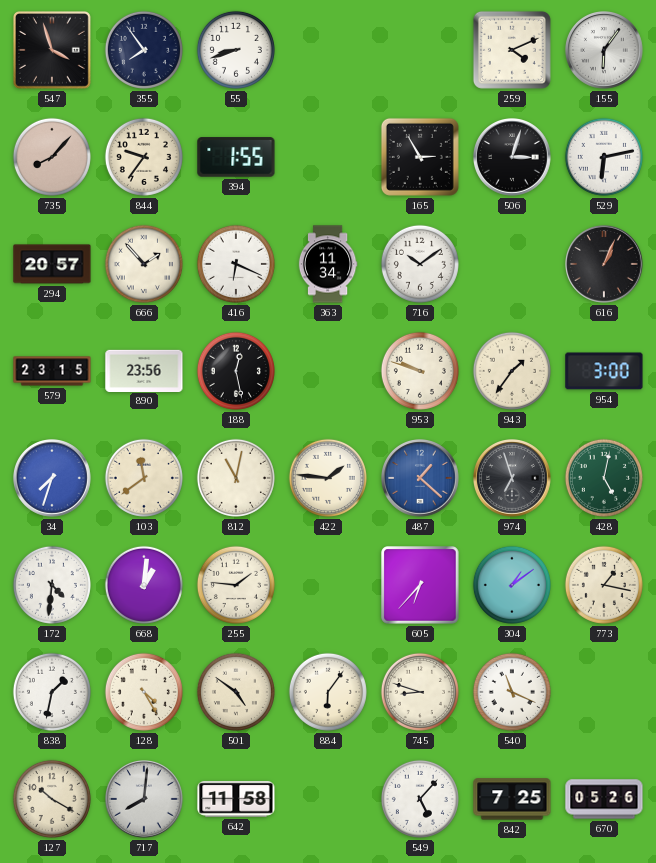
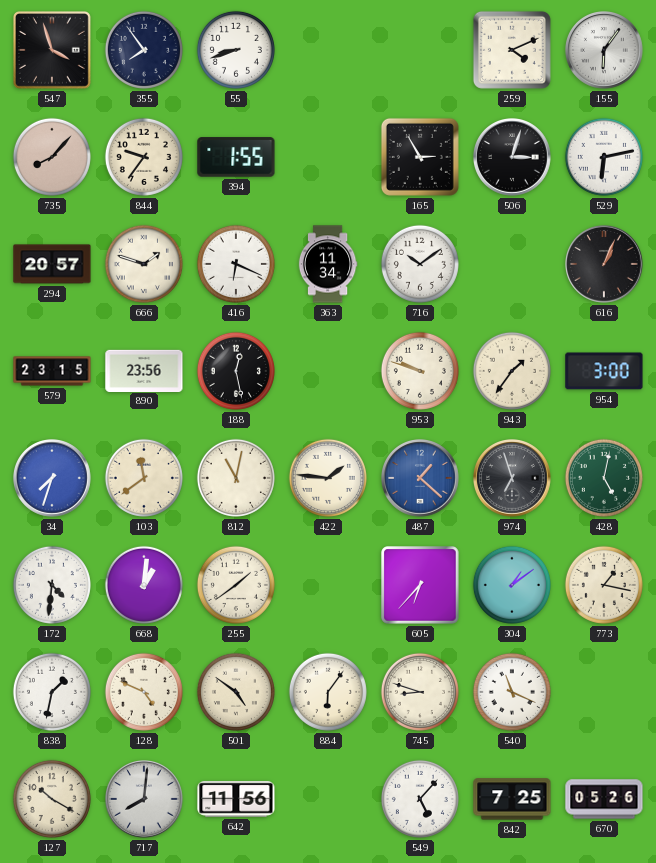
666: 1:53 -> 1:48
255: 1:46 -> 1:39
128: 4:25 -> 4:49
642: 11:58 -> 11:56
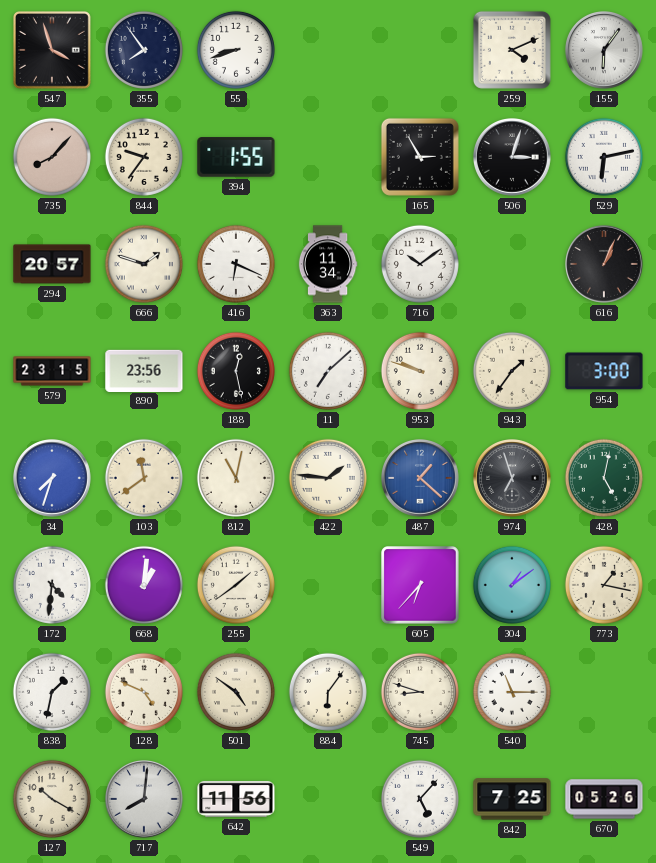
11: none -> 7:08
540: 11:19 -> 11:15
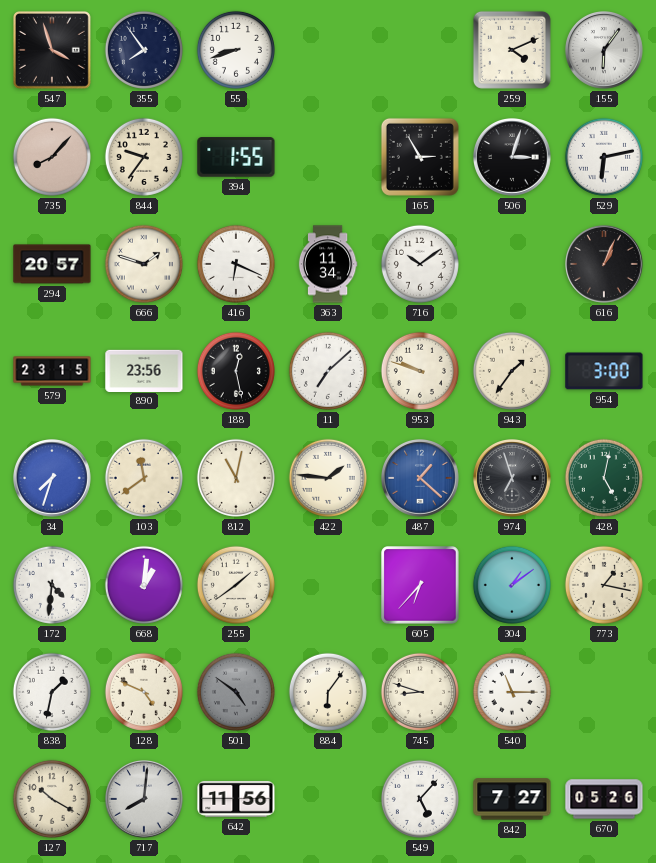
501 dial: cream -> grey
842: 7:25 -> 7:27
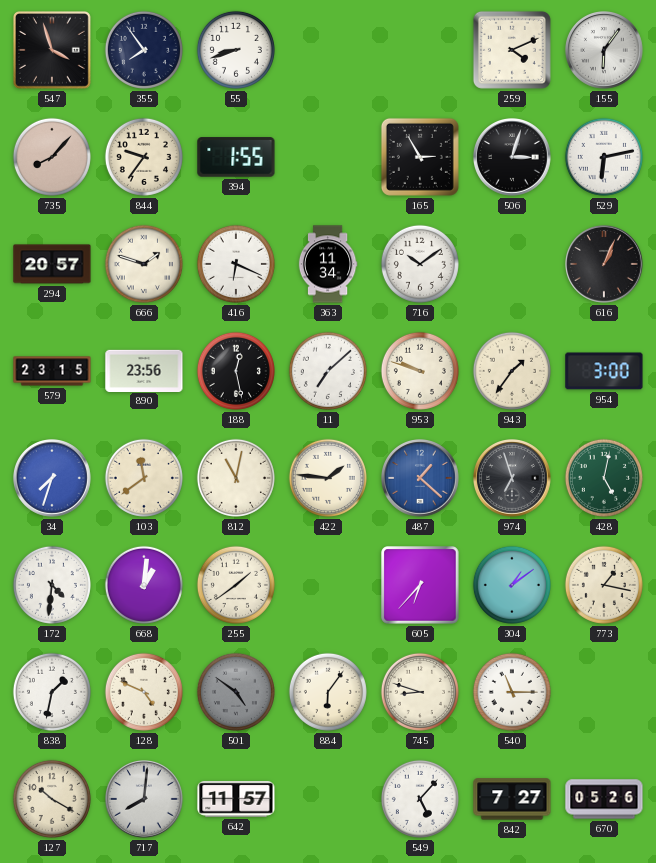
642: 11:56 -> 11:57
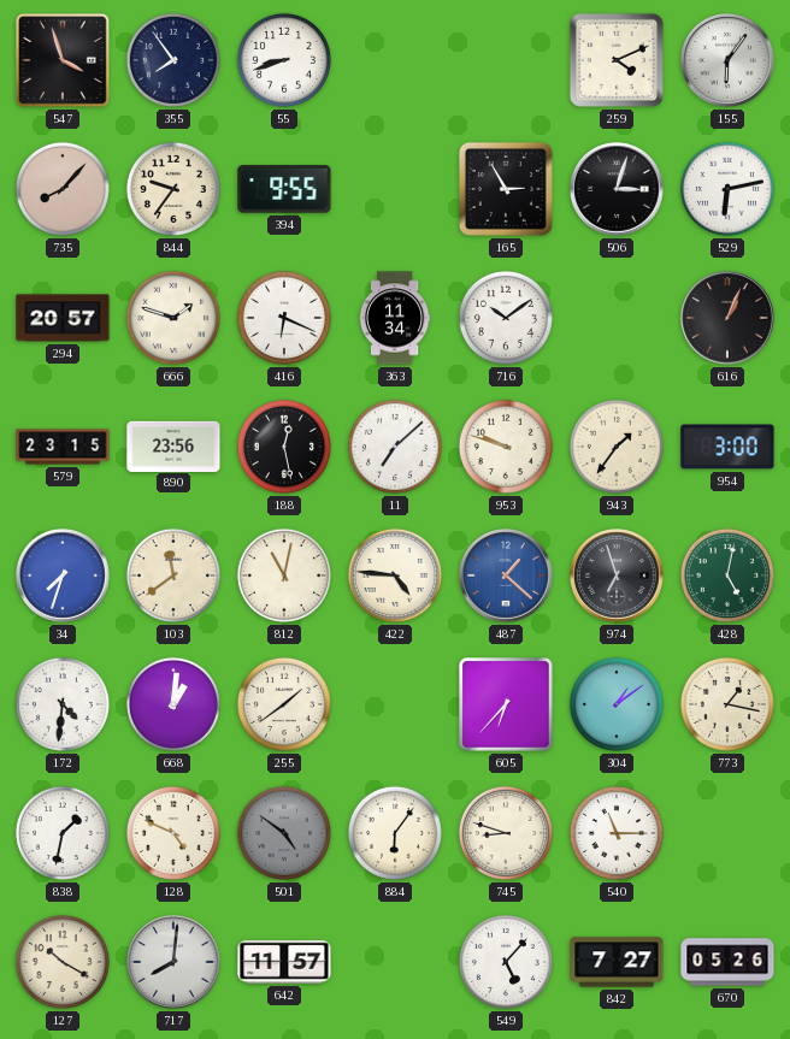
394: 1:55 -> 9:55
422: 1:46 -> 4:46
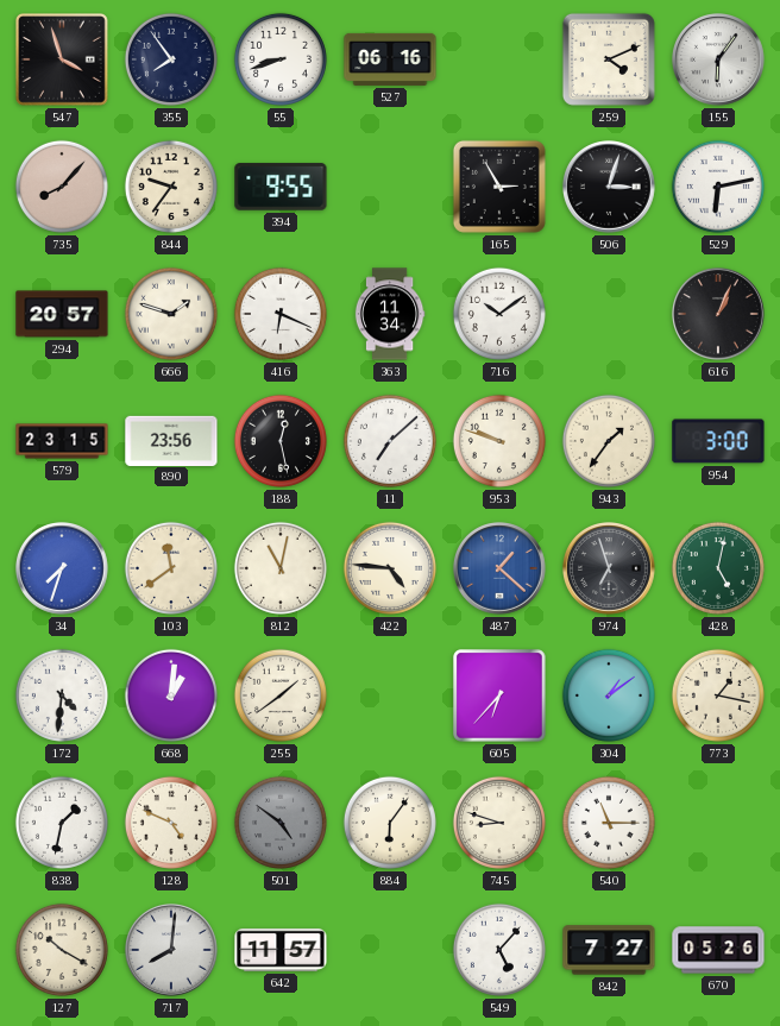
527: none -> 06:16
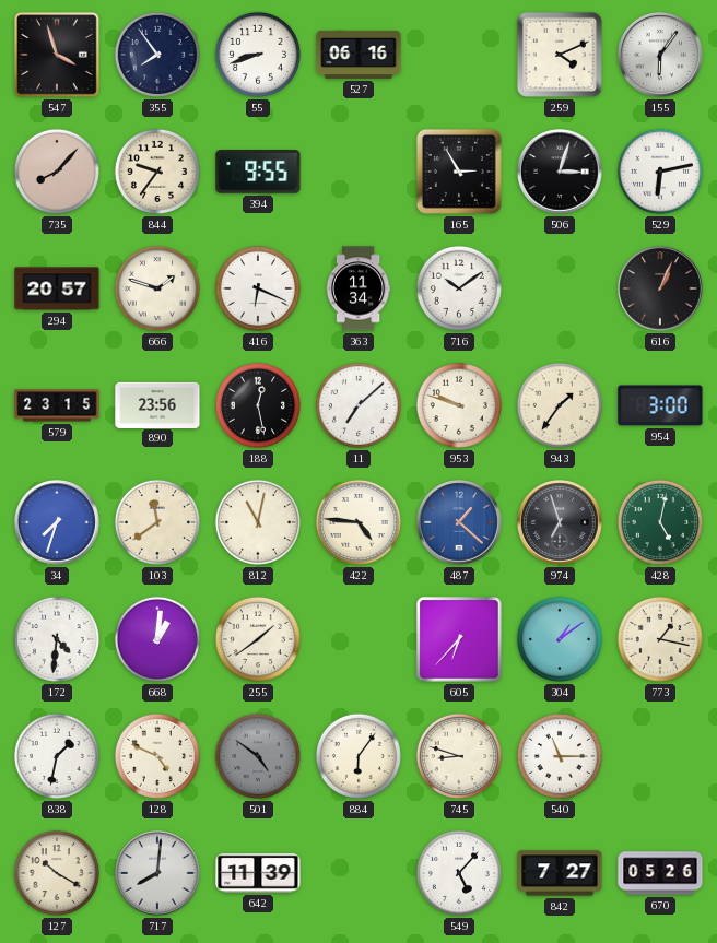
642: 11:57 -> 11:39
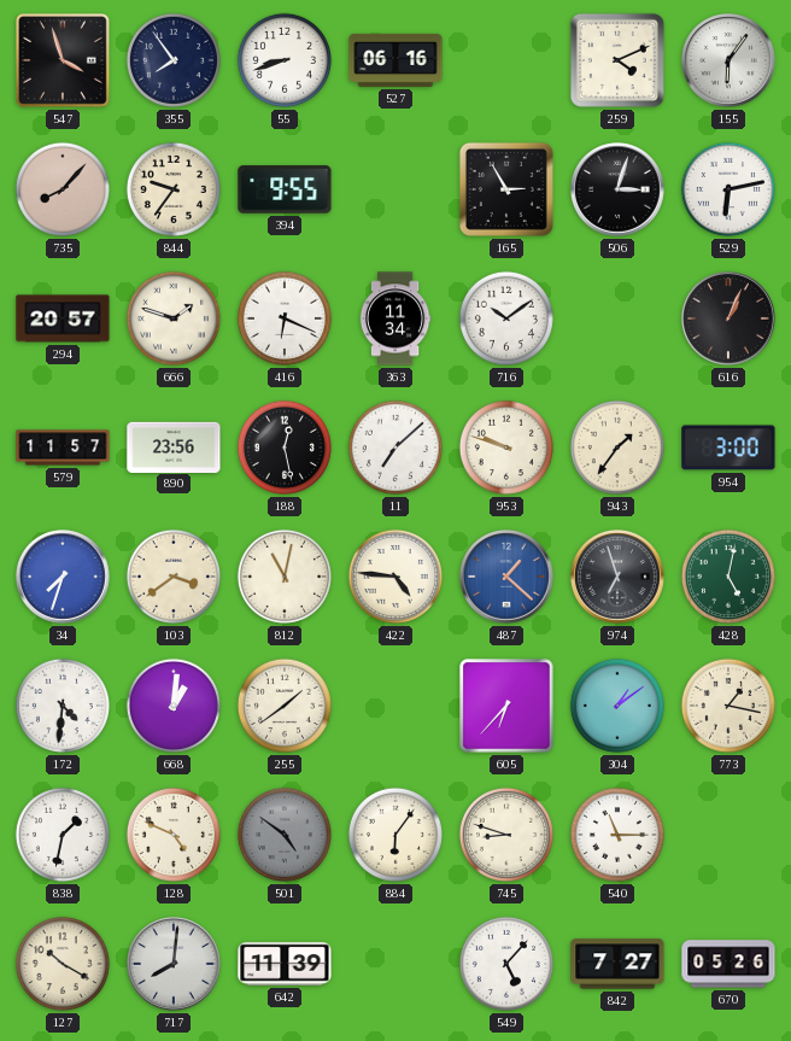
579: 23:15 -> 11:57
103: 11:39 -> 3:39
